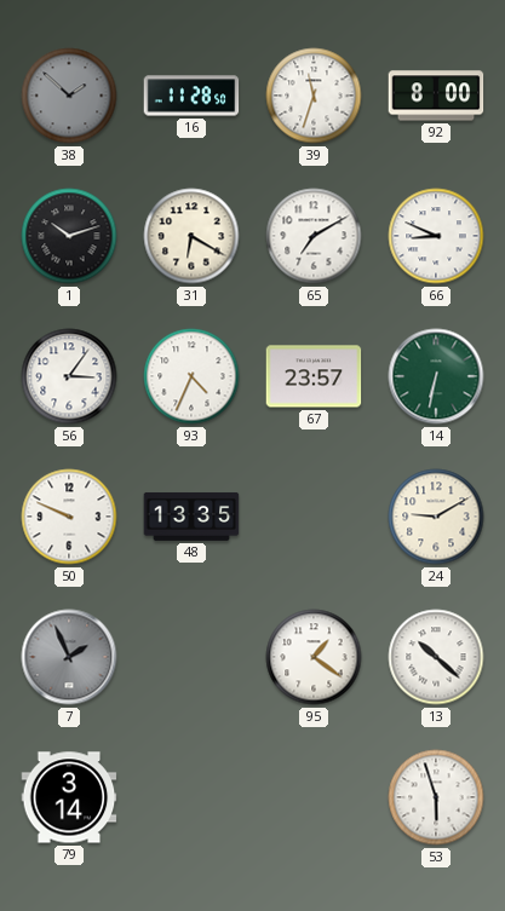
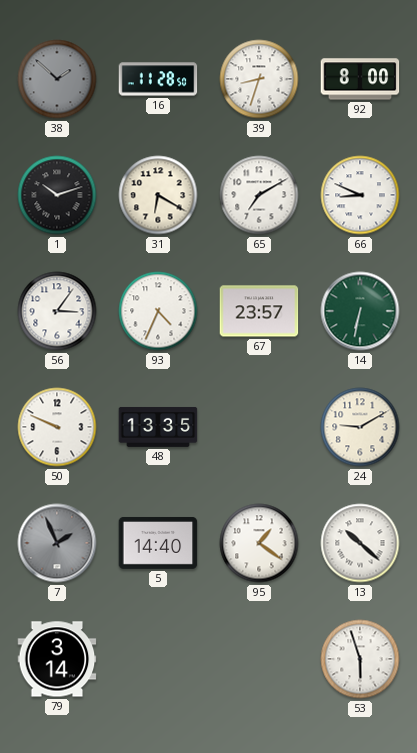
39: 11:33 -> 8:33
5: none -> 14:40
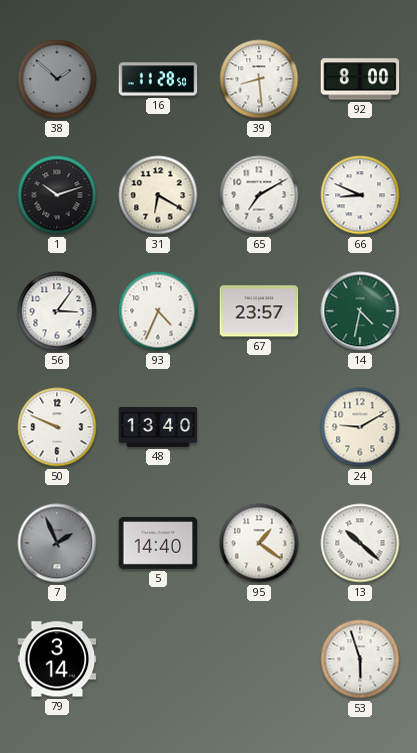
39: 8:33 -> 8:29
14: 6:32 -> 4:32
48: 13:35 -> 13:40
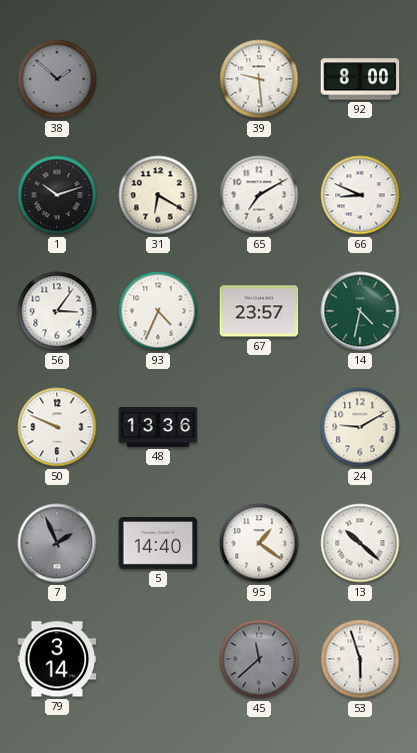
16: 11:28 -> none
39: 8:29 -> 9:29
48: 13:40 -> 13:36
45: none -> 11:38
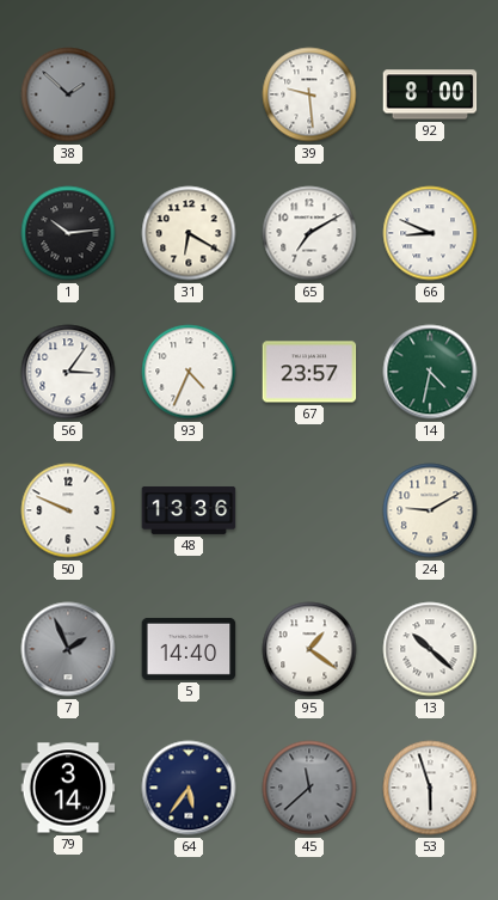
1: 10:12 -> 10:14
64: none -> 5:36
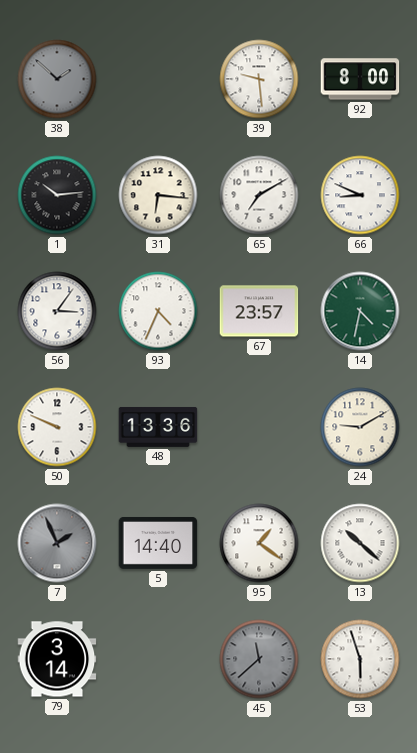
31: 6:20 -> 6:16
64: 5:36 -> none
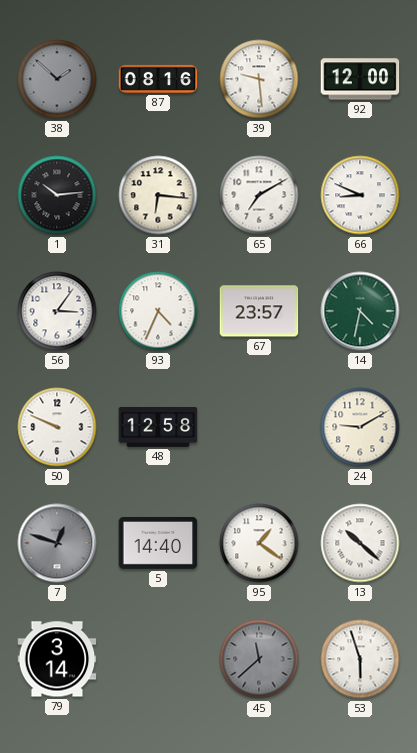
87: none -> 08:16
92: 8:00 -> 12:00
48: 13:36 -> 12:58
7: 1:56 -> 12:48
